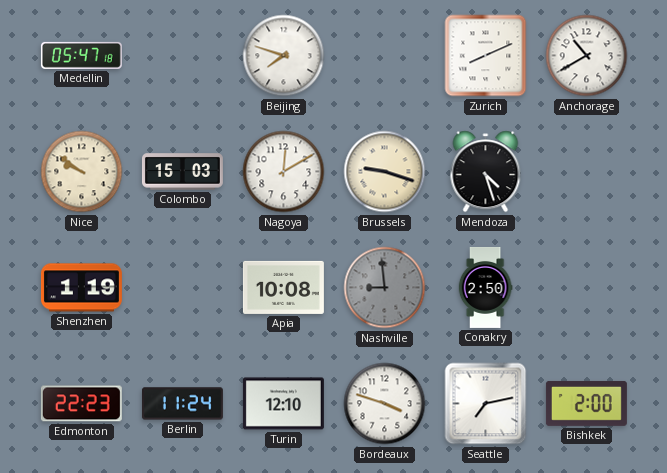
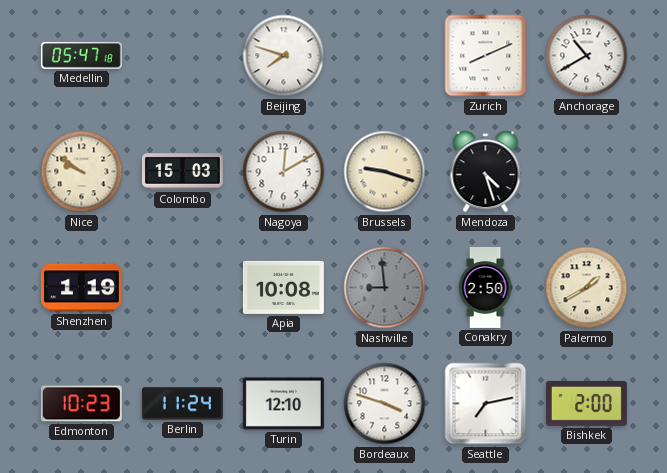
Palermo: none -> 1:40
Edmonton: 22:23 -> 10:23
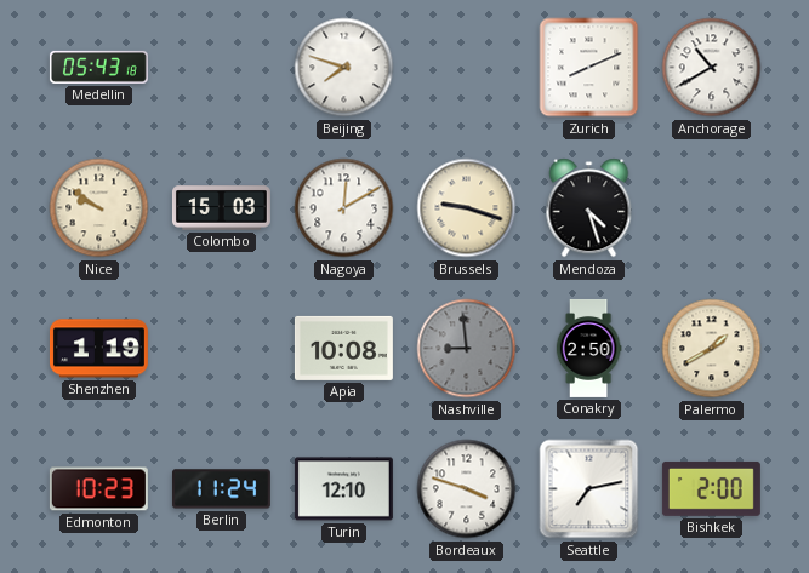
Medellin: 05:47 -> 05:43
